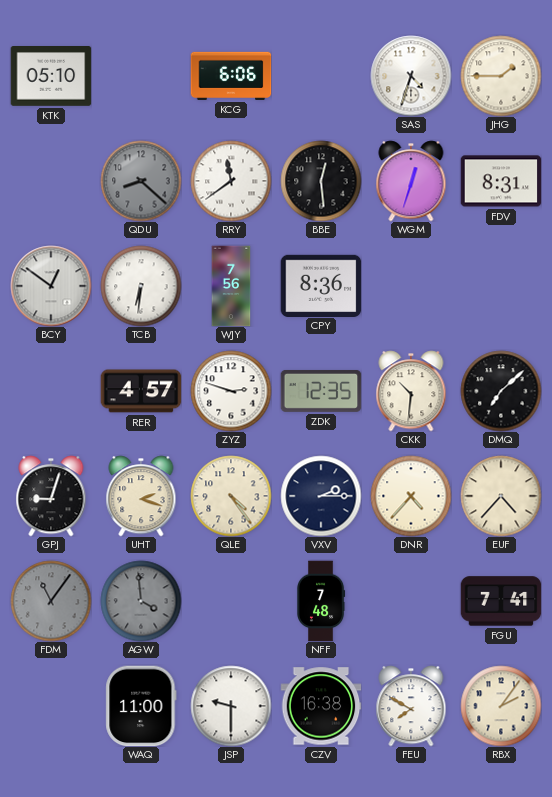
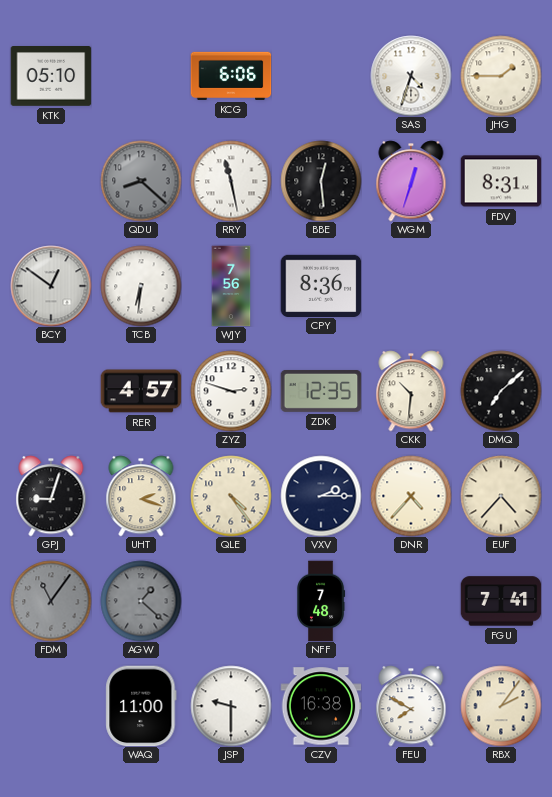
RRY: 11:39 -> 11:28
AGW: 3:59 -> 1:22
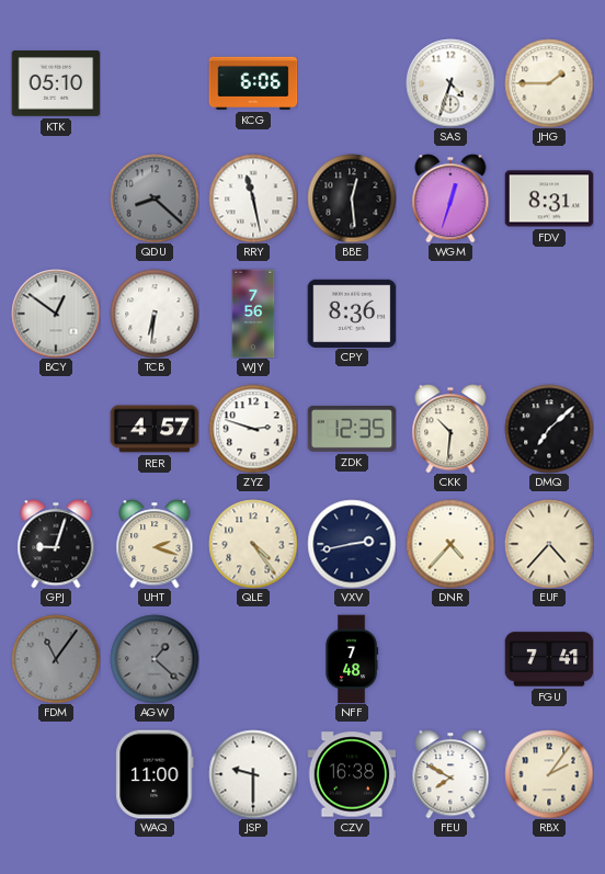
VXV: 2:15 -> 2:43
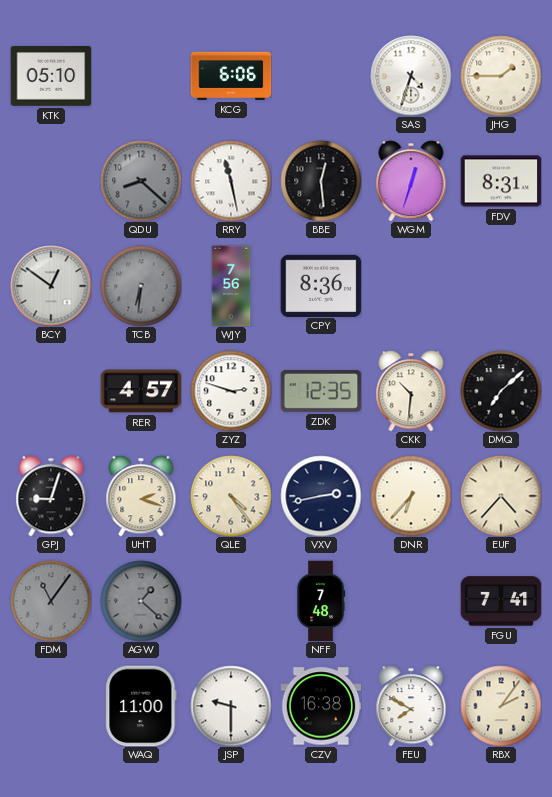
TCB dial: white -> grey
DNR: 4:37 -> 6:37
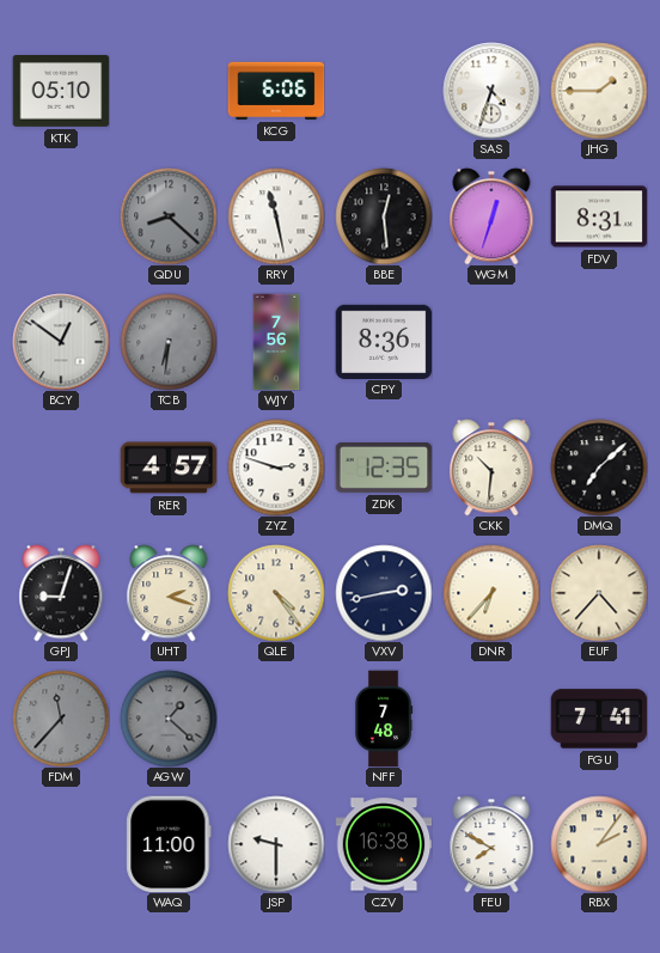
FDM: 11:06 -> 11:37
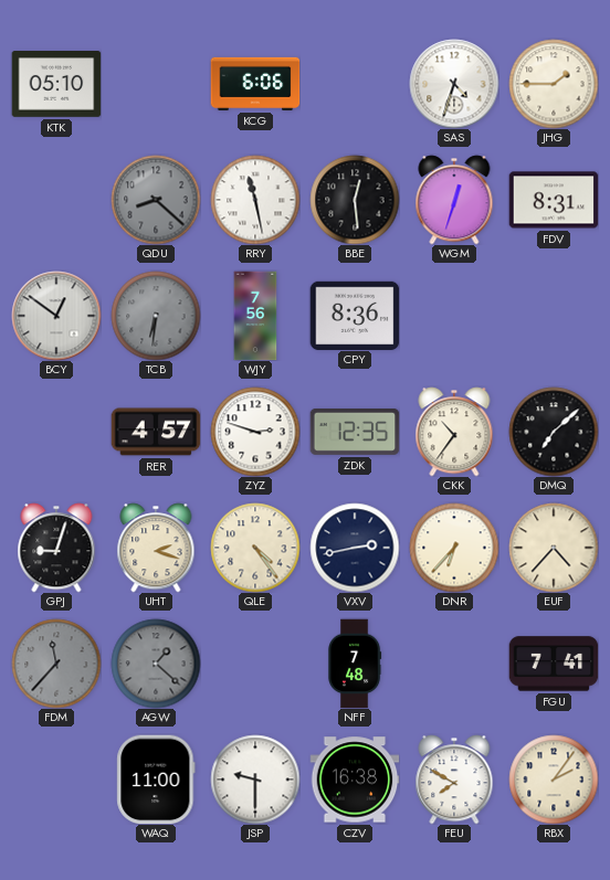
CKK: 10:31 -> 10:36
